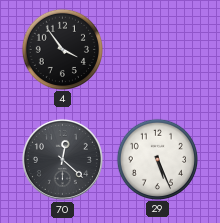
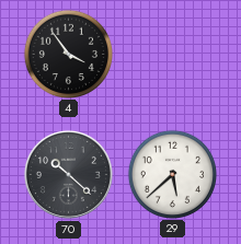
70: 12:22 -> 10:22
29: 5:26 -> 5:38
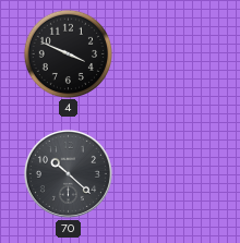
4: 3:54 -> 3:49
29: 5:38 -> none
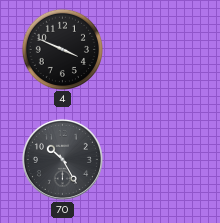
70: 10:22 -> 10:25
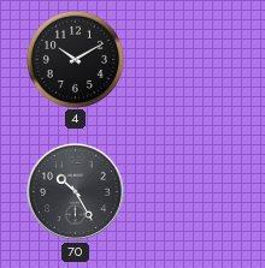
4: 3:49 -> 10:10
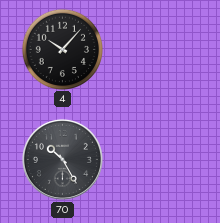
4: 10:10 -> 10:07
